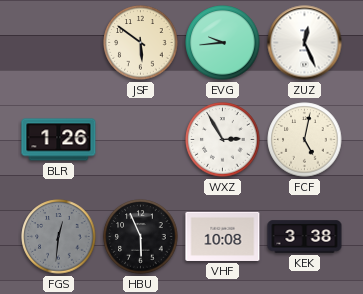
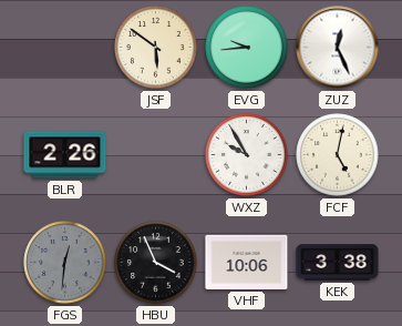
BLR: 1:26 -> 2:26
WXZ: 2:55 -> 9:55
HBU: 5:56 -> 3:56
VHF: 10:08 -> 10:06
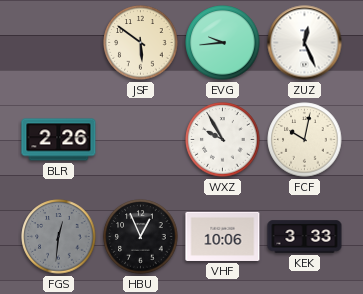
FCF: 5:02 -> 10:02
HBU: 3:56 -> 12:56
KEK: 3:38 -> 3:33
